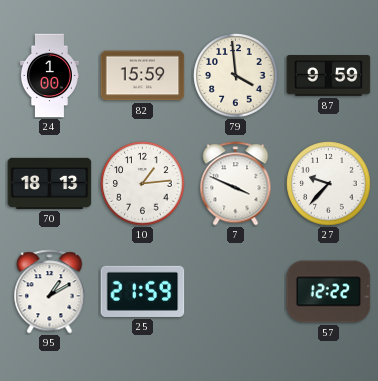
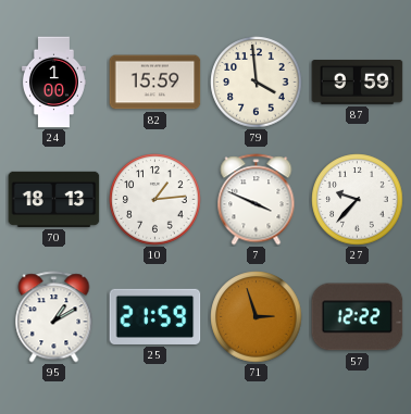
71: none -> 2:57
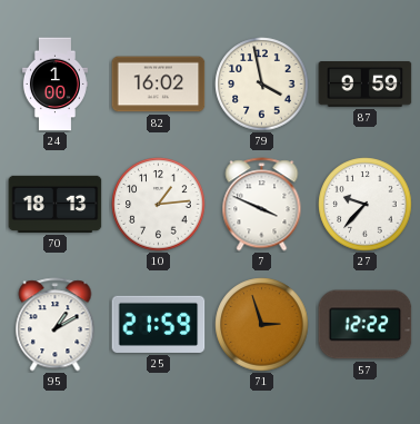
82: 15:59 -> 16:02
79: 3:59 -> 3:58
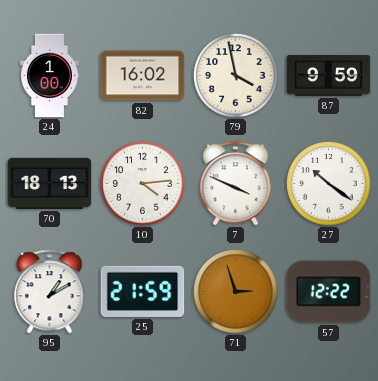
10: 1:14 -> 4:14
27: 9:37 -> 10:21
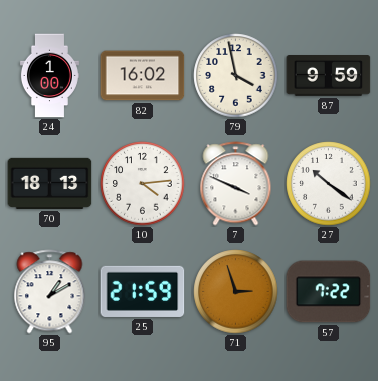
57: 12:22 -> 7:22
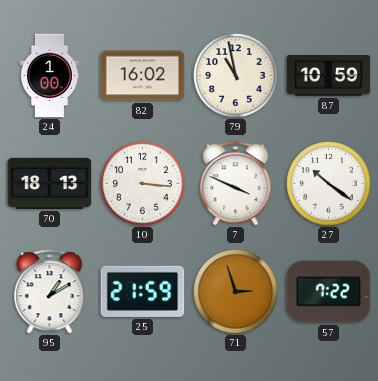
79: 3:58 -> 10:58
87: 9:59 -> 10:59
10: 4:14 -> 3:16
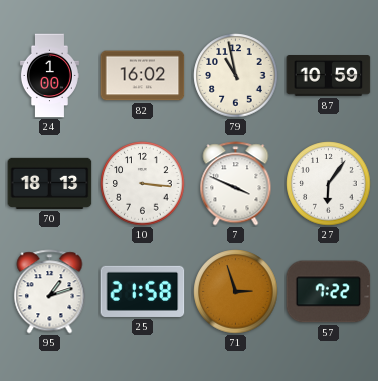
27: 10:21 -> 6:06
95: 1:10 -> 1:12
25: 21:59 -> 21:58
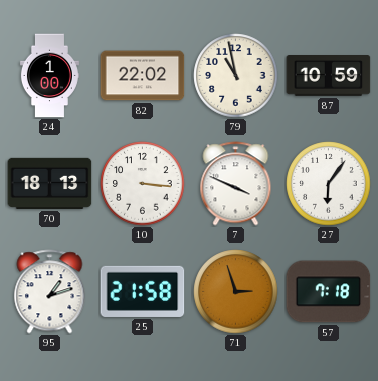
82: 16:02 -> 22:02
57: 7:22 -> 7:18
